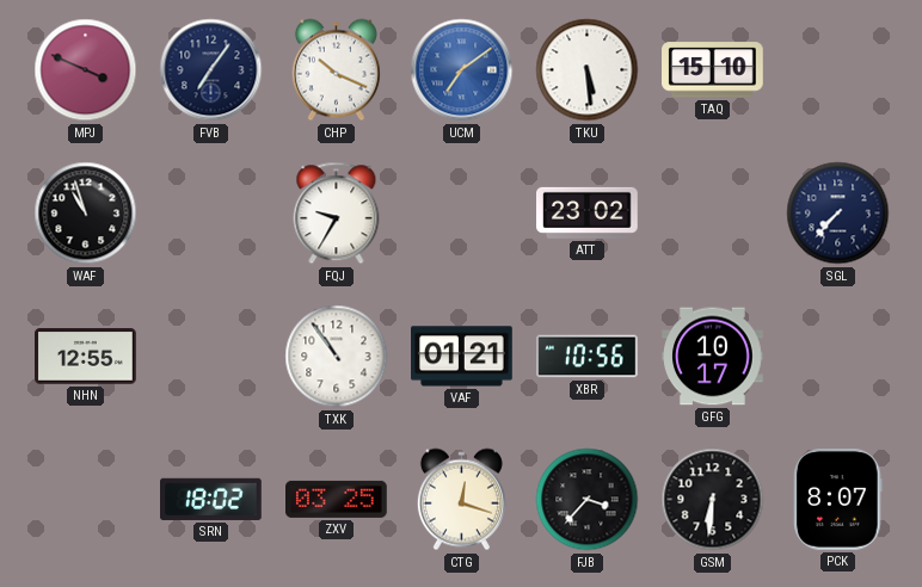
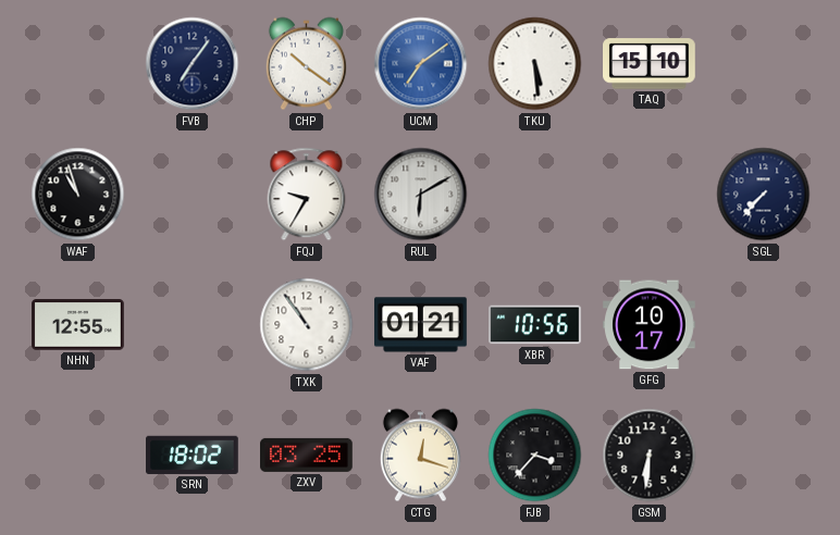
MPJ: 3:49 -> none
CHP: 10:19 -> 10:21
RUL: none -> 6:10
ATT: 23:02 -> none
PCK: 8:07 -> none
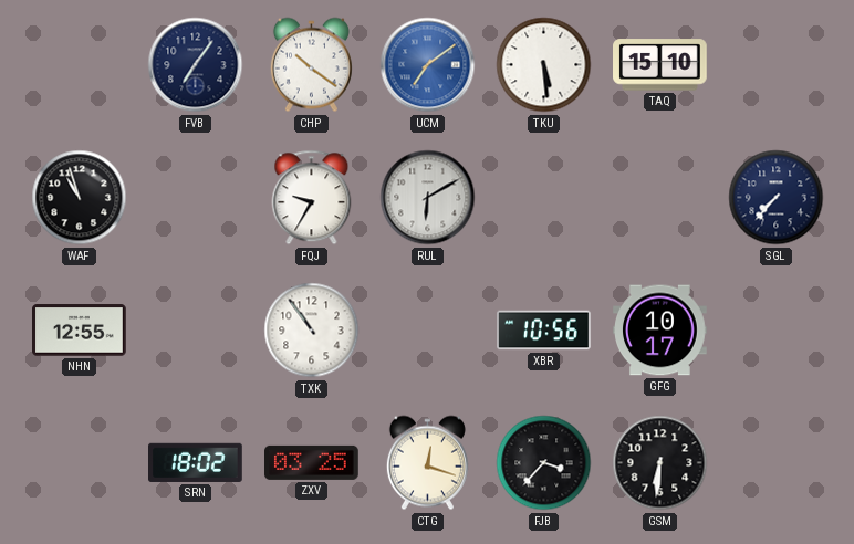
VAF: 01:21 -> none
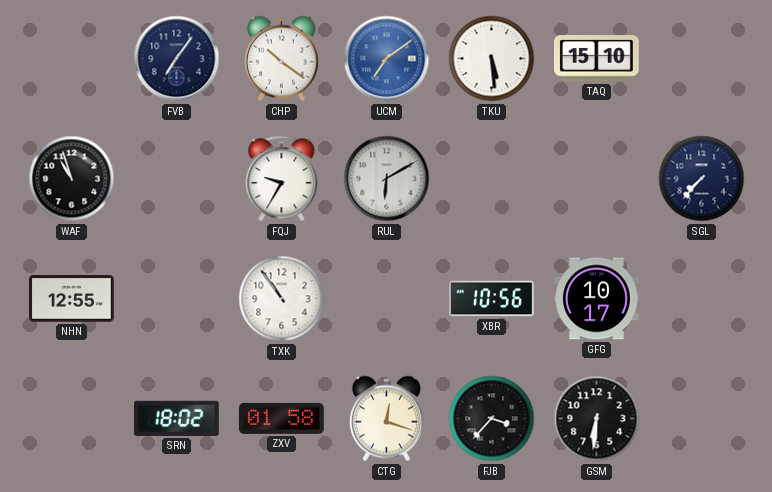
ZXV: 03:25 -> 01:58
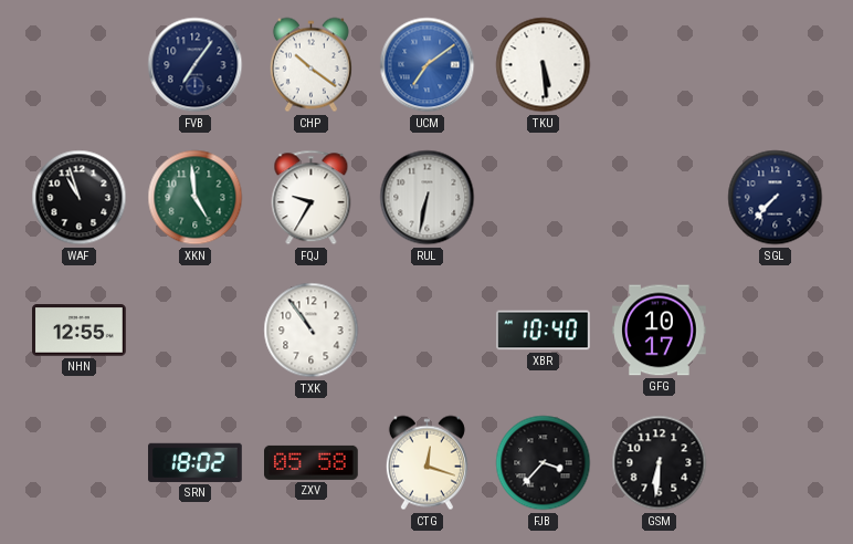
TAQ: 15:10 -> none
XKN: none -> 4:59
RUL: 6:10 -> 6:32
XBR: 10:56 -> 10:40
ZXV: 01:58 -> 05:58
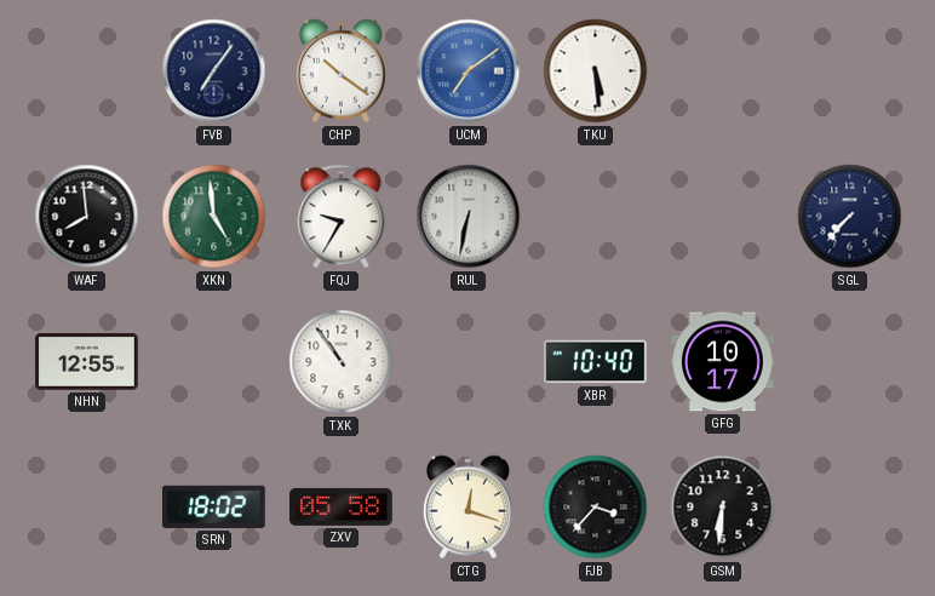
WAF: 10:57 -> 7:59
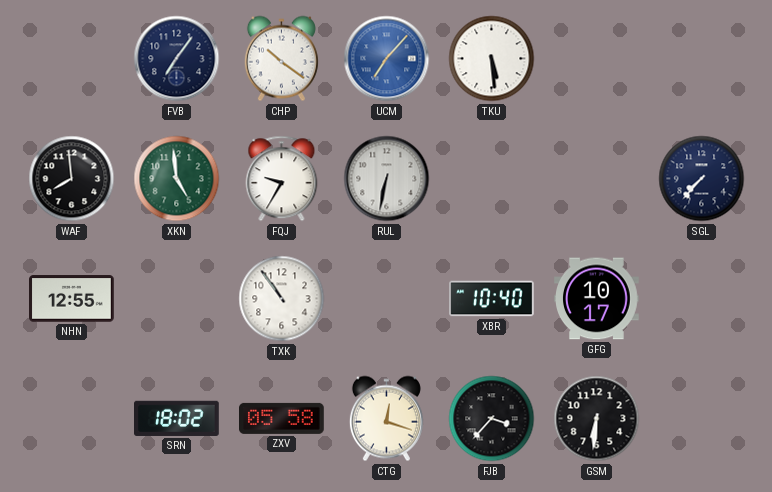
UCM: 7:09 -> 7:07
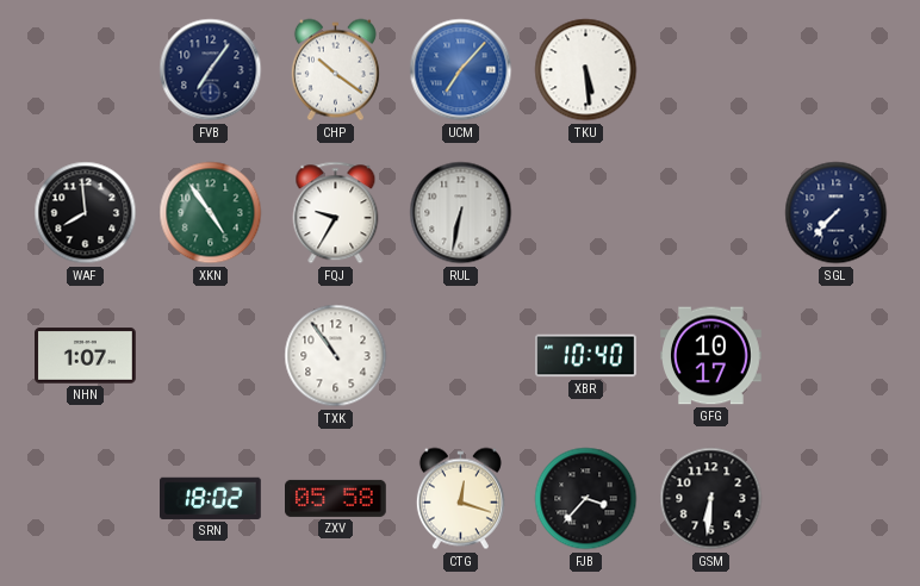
XKN: 4:59 -> 4:54
NHN: 12:55 -> 1:07
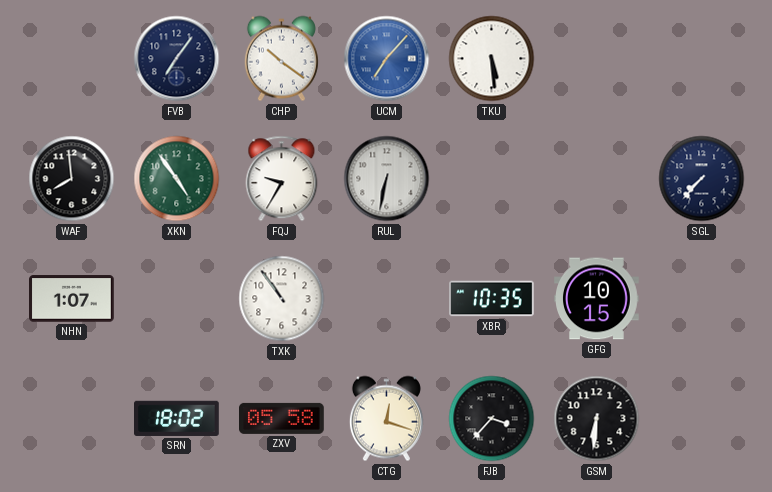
XBR: 10:40 -> 10:35
GFG: 10:17 -> 10:15
